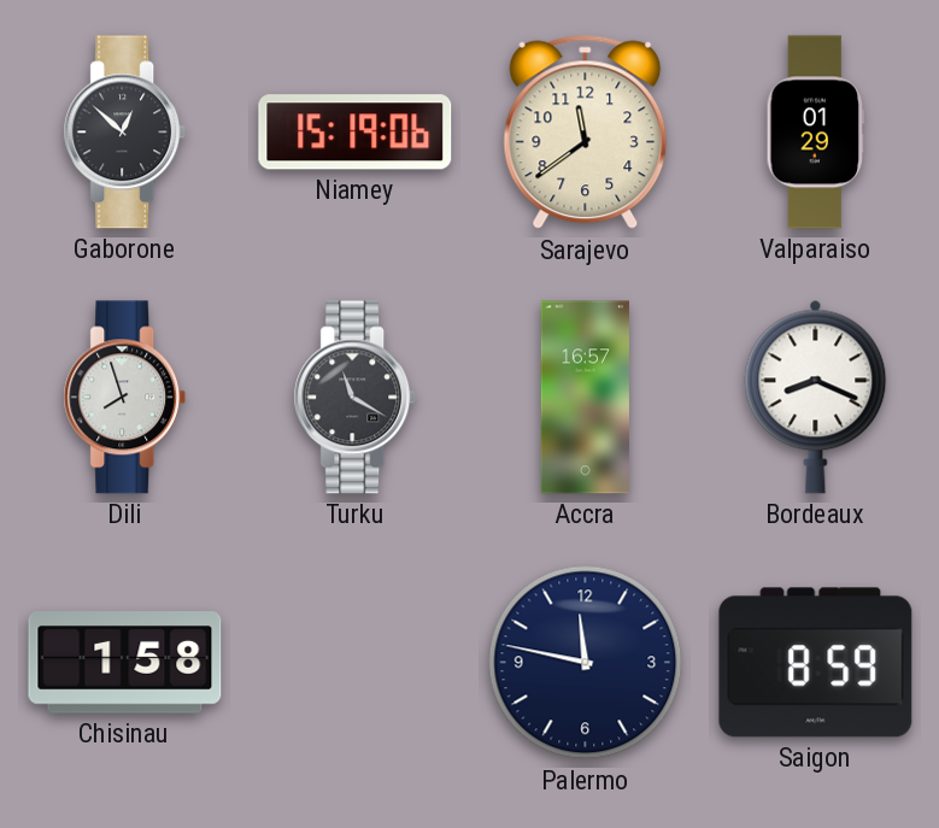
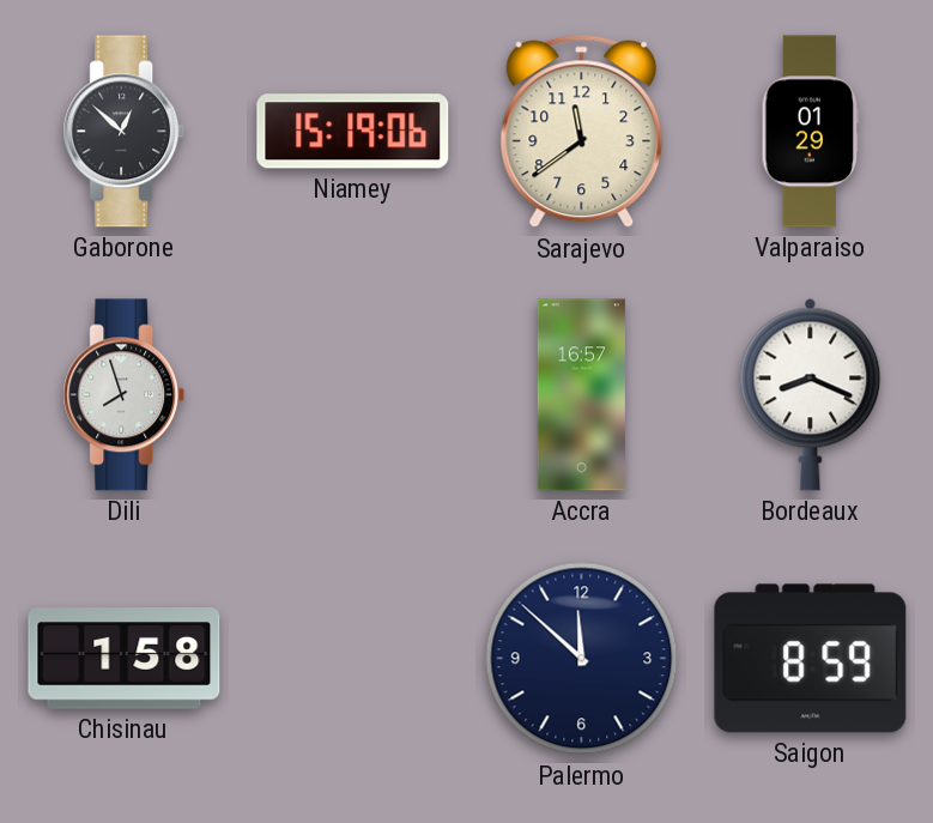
Turku: 11:20 -> none
Palermo: 11:47 -> 11:52
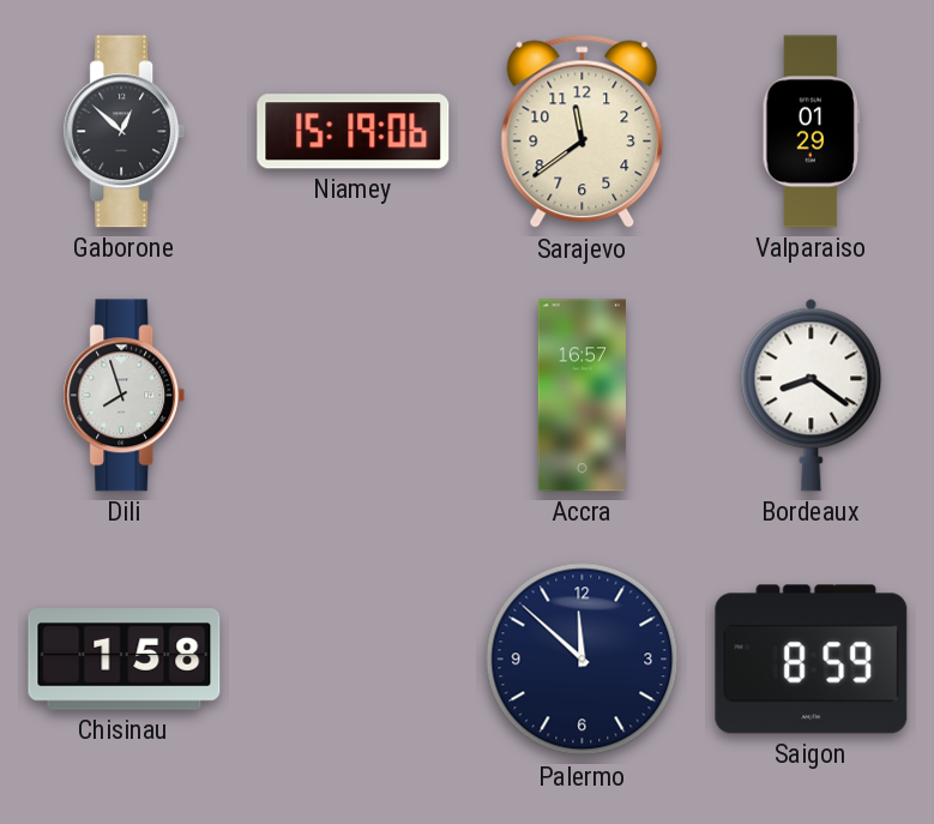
Bordeaux: 8:19 -> 8:21
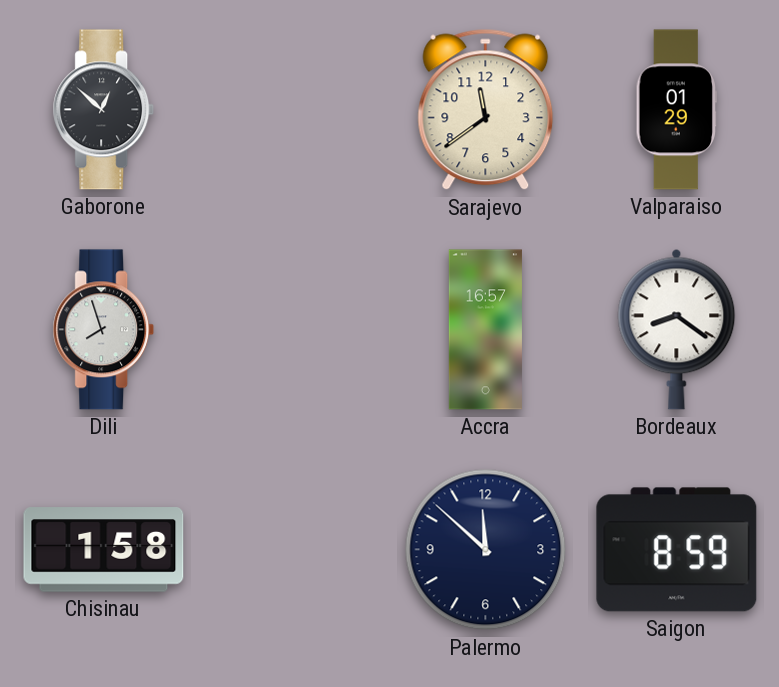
Niamey: 15:19 -> none
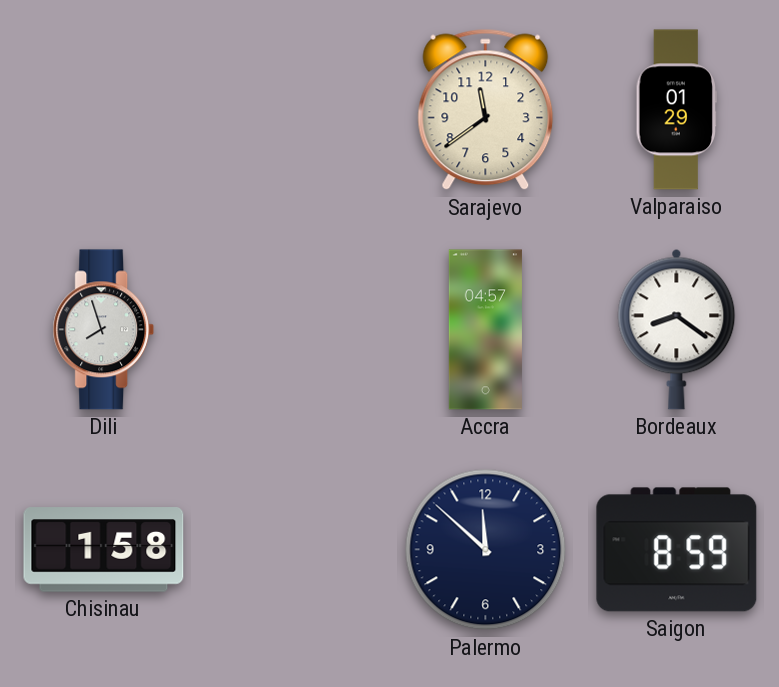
Gaborone: 12:52 -> none
Accra: 16:57 -> 04:57
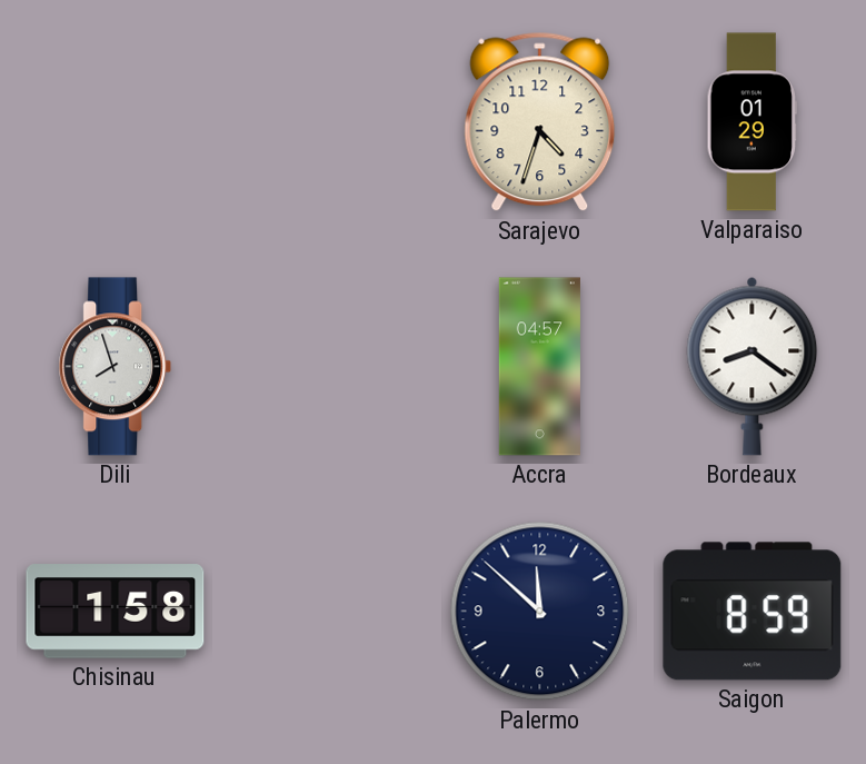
Sarajevo: 11:39 -> 4:33
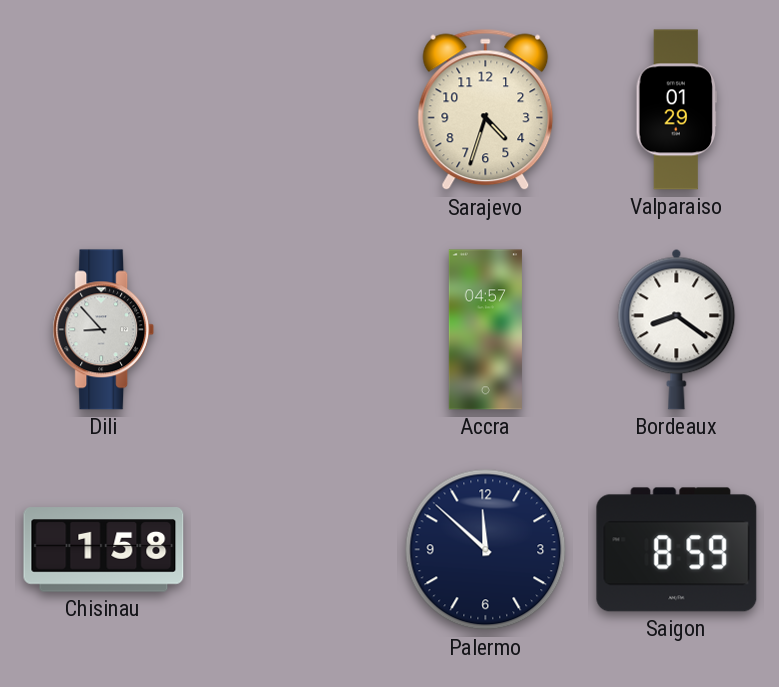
Dili: 7:57 -> 8:53
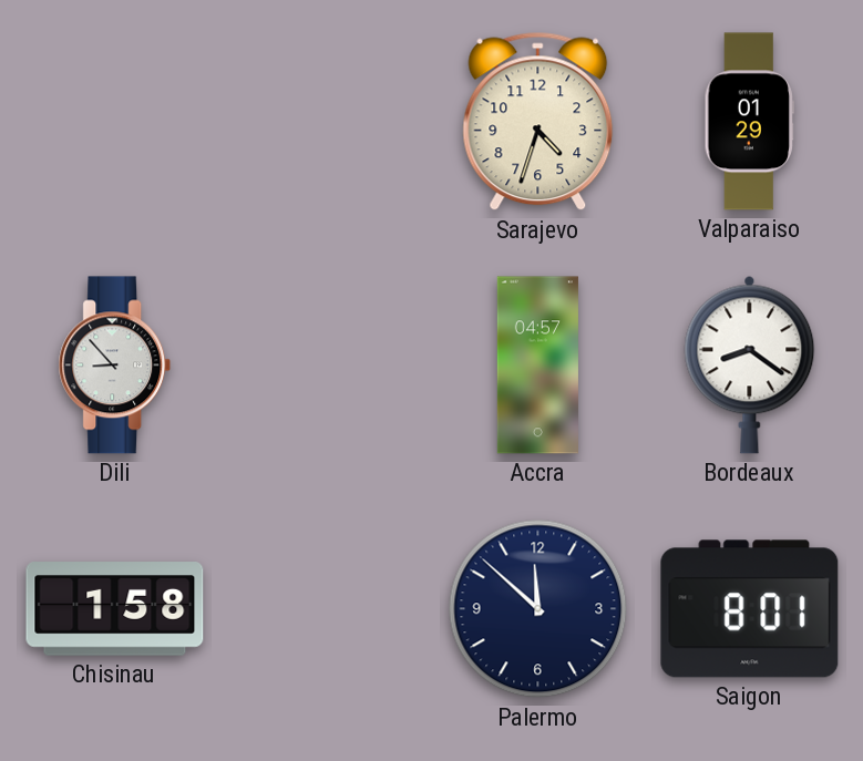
Saigon: 8:59 -> 8:01
